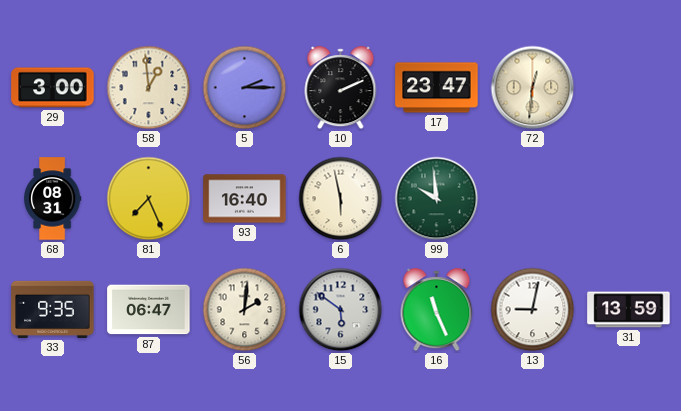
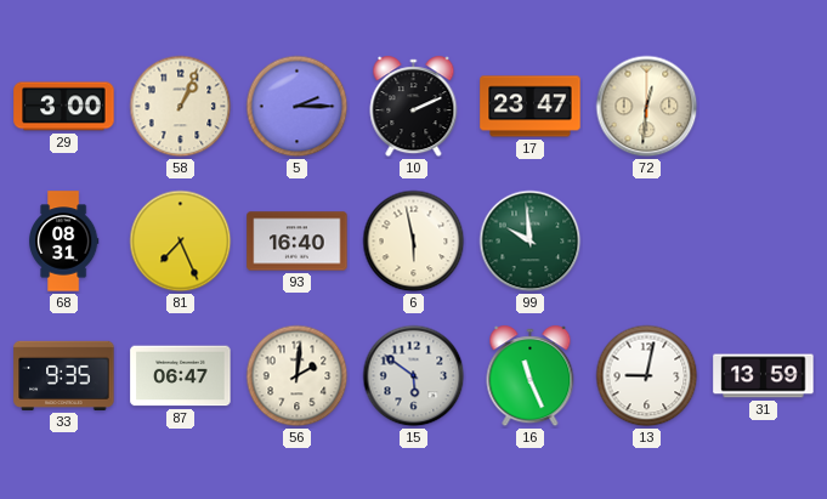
58: 12:59 -> 1:04
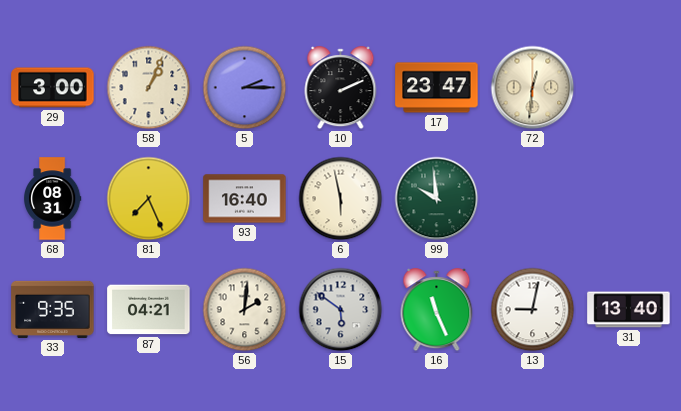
87: 06:47 -> 04:21
31: 13:59 -> 13:40
